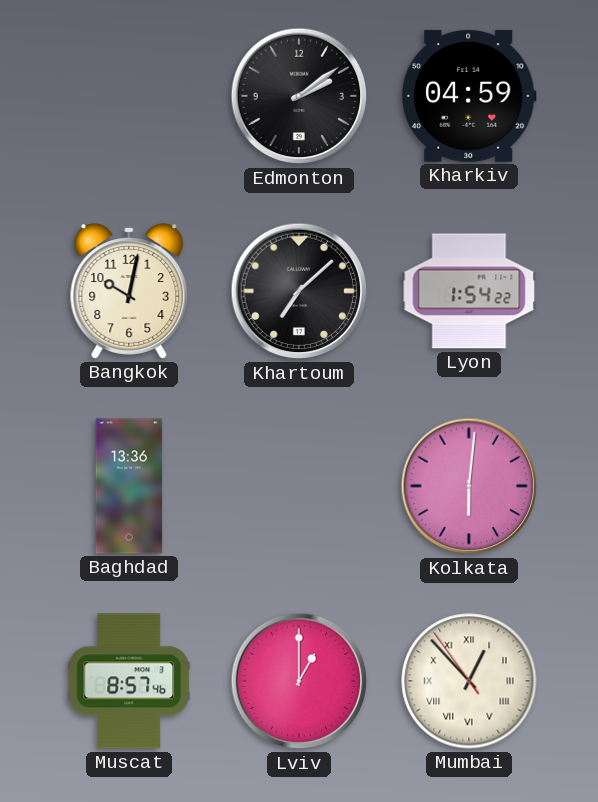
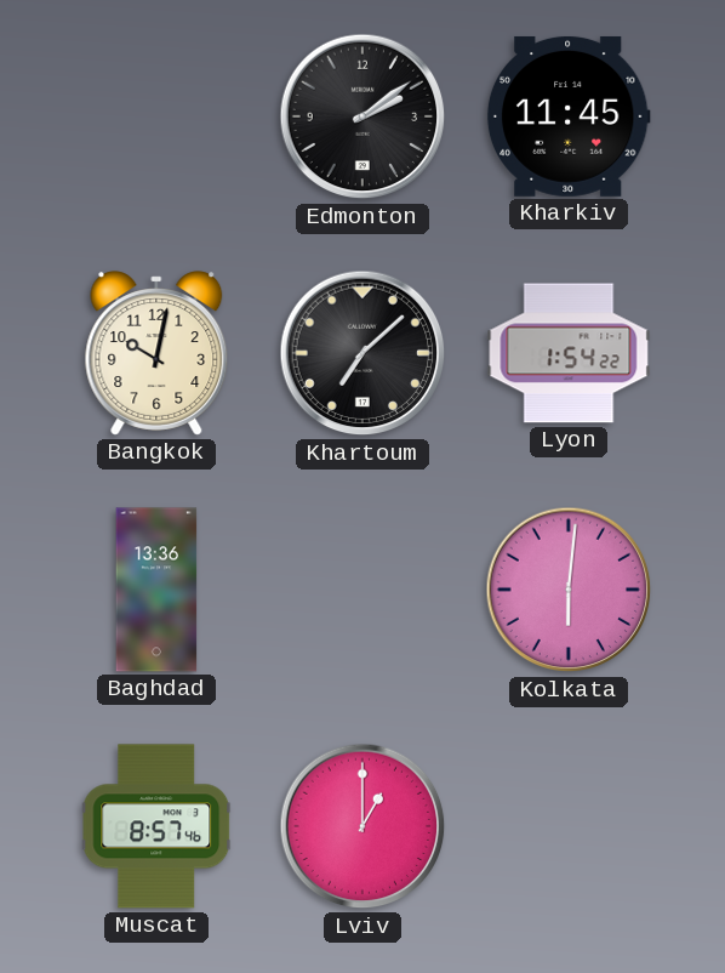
Kharkiv: 04:59 -> 11:45
Mumbai: 12:52 -> none
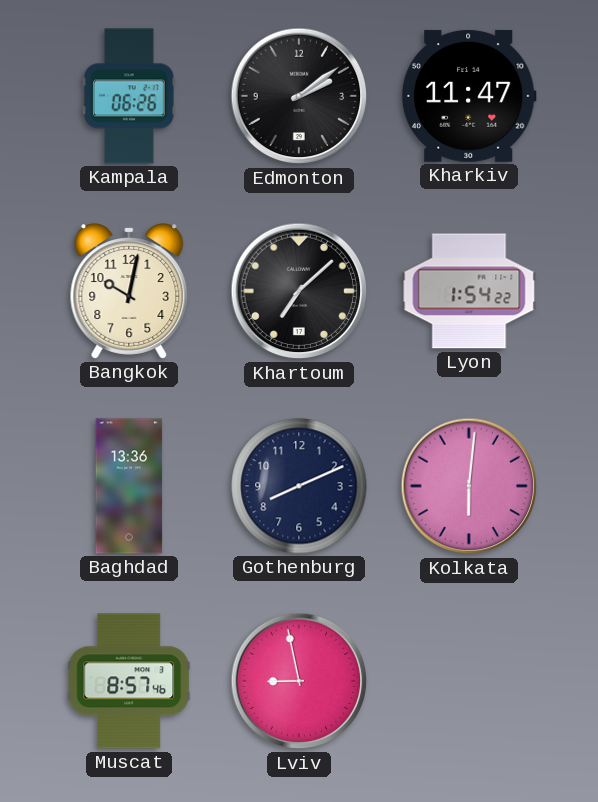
Kampala: none -> 06:26
Kharkiv: 11:45 -> 11:47
Gothenburg: none -> 8:11
Lviv: 1:00 -> 8:58
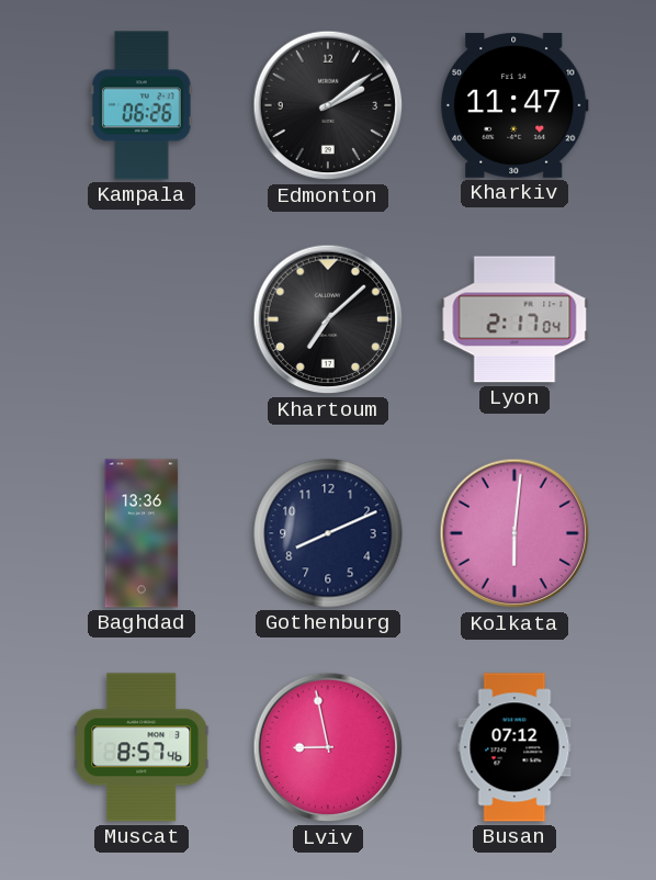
Bangkok: 10:02 -> none
Lyon: 1:54 -> 2:17
Busan: none -> 07:12
